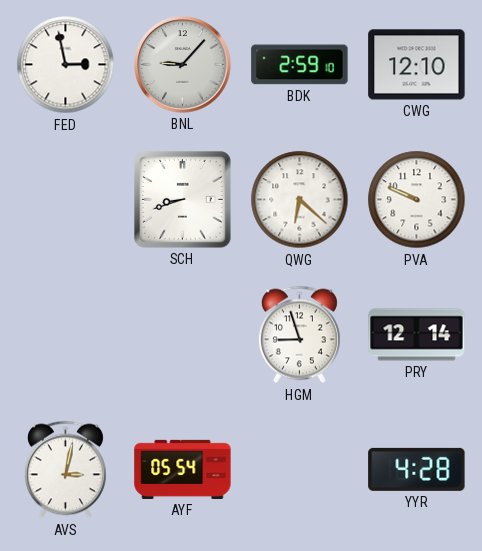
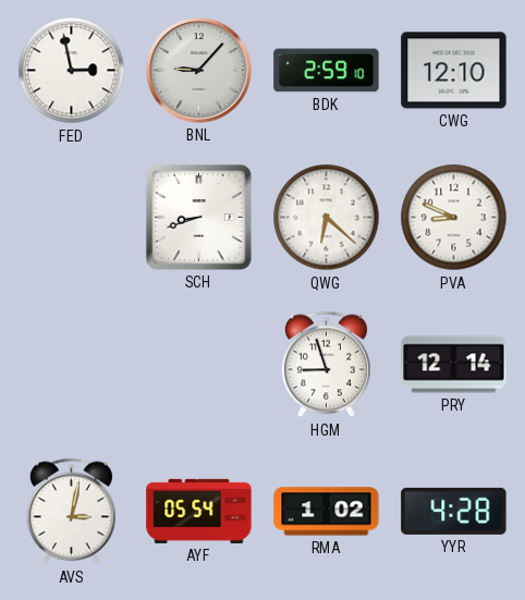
PVA: 9:49 -> 8:49
RMA: none -> 1:02
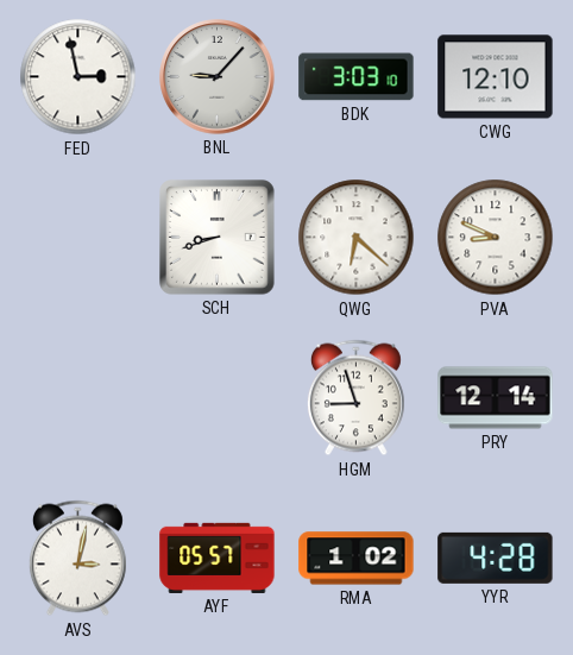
BDK: 2:59 -> 3:03
AYF: 05:54 -> 05:57
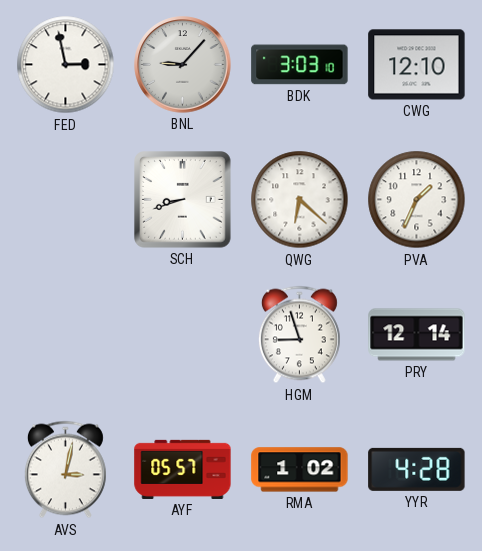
PVA: 8:49 -> 1:34
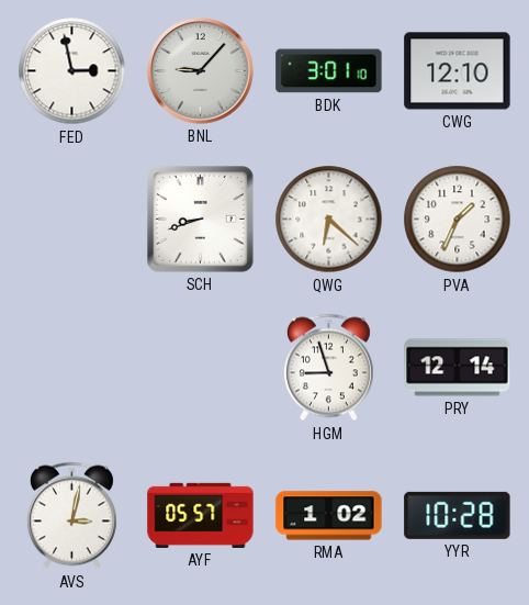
BDK: 3:03 -> 3:01
YYR: 4:28 -> 10:28
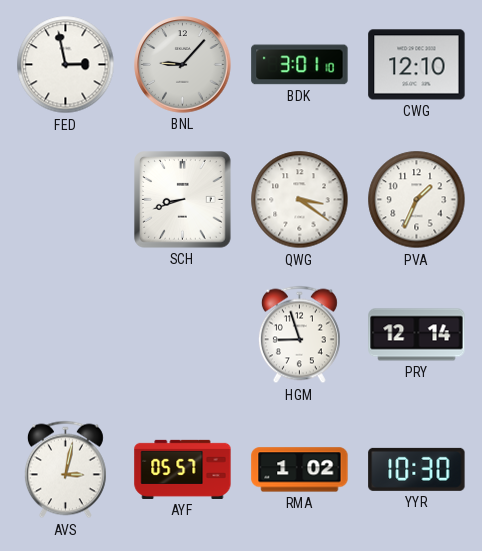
QWG: 6:22 -> 3:21
YYR: 10:28 -> 10:30
